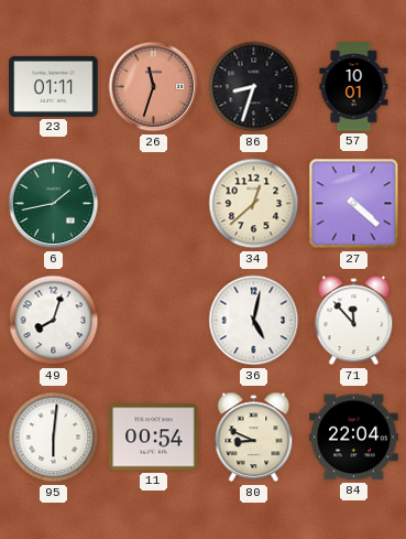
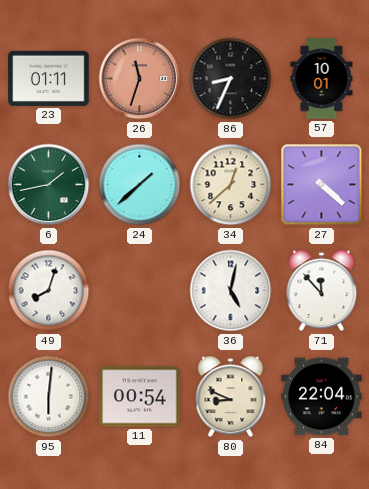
86: 8:33 -> 8:34
24: none -> 1:38
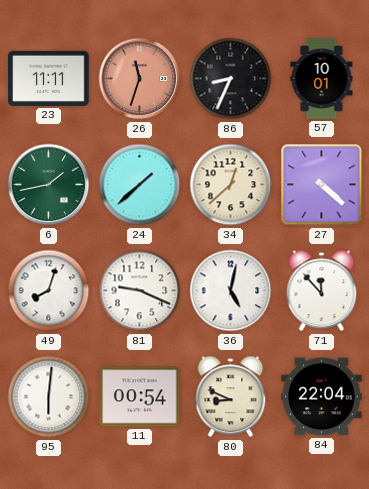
23: 01:11 -> 11:11
81: none -> 9:19
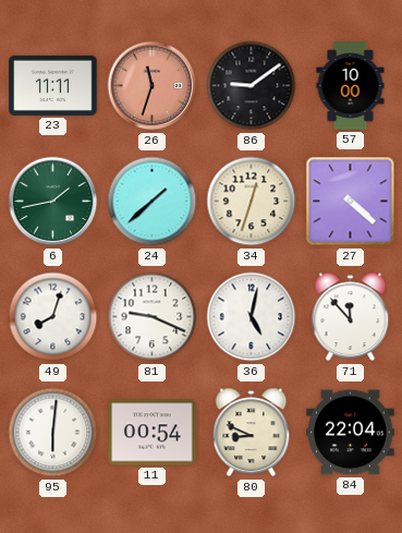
86: 8:34 -> 9:09
57: 10:01 -> 10:00
34: 12:38 -> 12:33
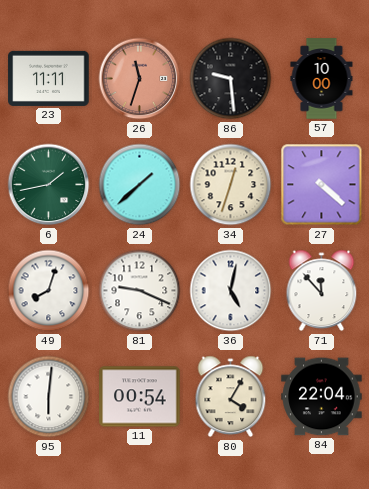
86: 9:09 -> 9:29
80: 8:49 -> 4:05
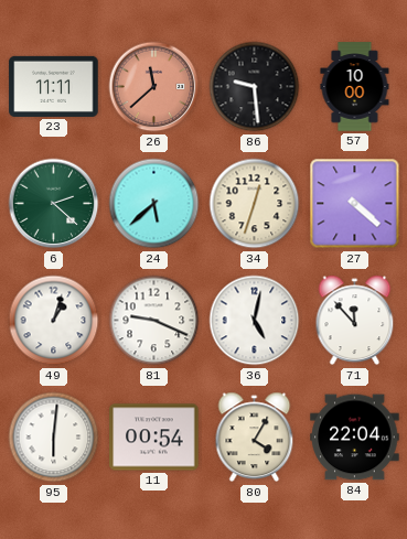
26: 11:33 -> 11:38
6: 1:43 -> 2:22
24: 1:38 -> 5:38
49: 8:03 -> 1:03
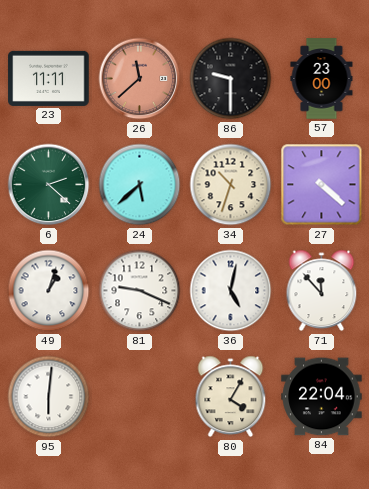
86: 9:29 -> 9:30
57: 10:00 -> 23:00
34: 12:33 -> 10:33
11: 00:54 -> none
